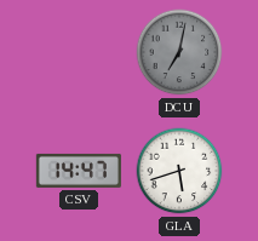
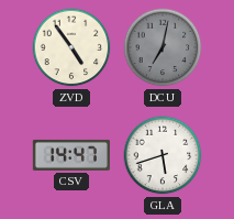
ZVD: none -> 4:54
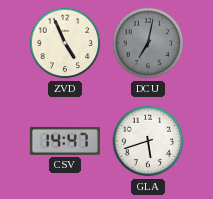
ZVD: 4:54 -> 4:56
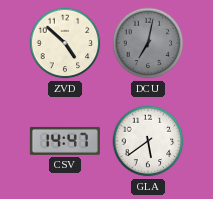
ZVD: 4:56 -> 4:52
GLA: 5:42 -> 5:39
